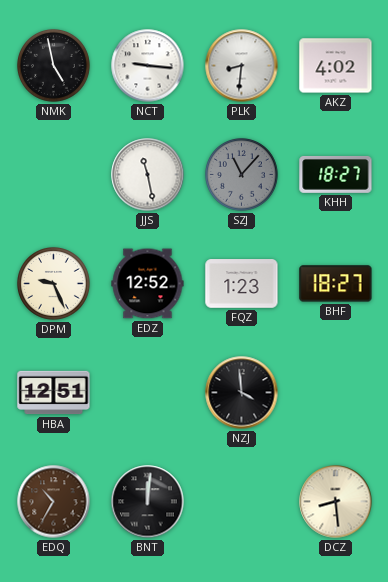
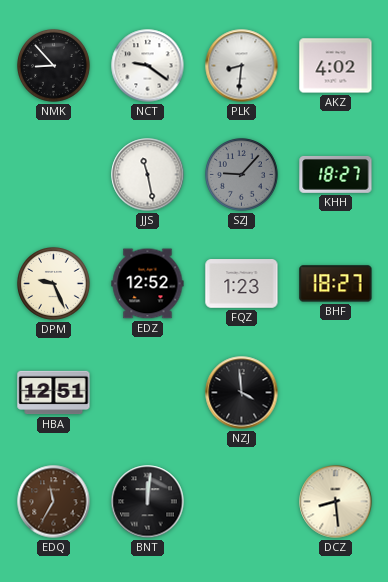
NMK: 4:58 -> 8:53
NCT: 9:16 -> 9:21
SZJ: 11:07 -> 9:07
EDQ: 10:35 -> 11:35
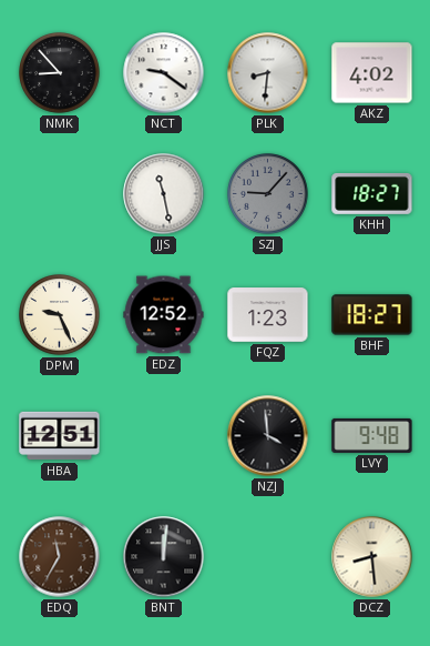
LVY: none -> 9:48
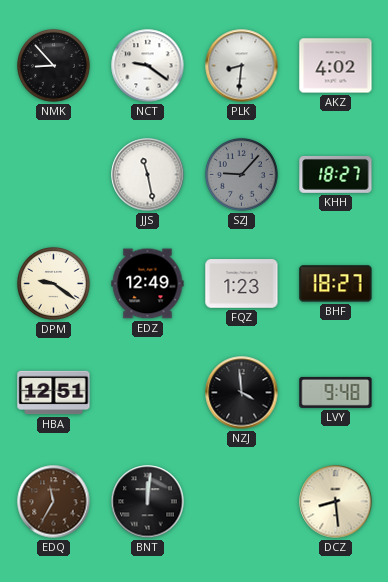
DPM: 9:26 -> 9:21
EDZ: 12:52 -> 12:49
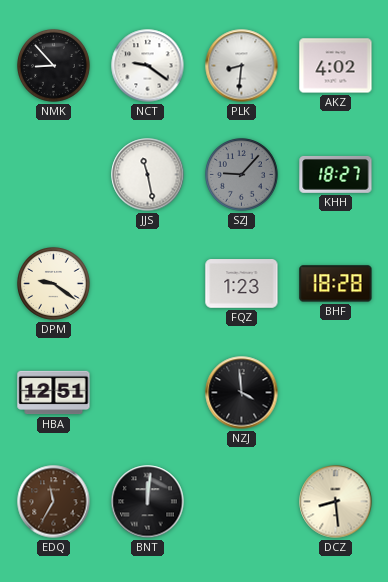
EDZ: 12:49 -> none
BHF: 18:27 -> 18:28
LVY: 9:48 -> none
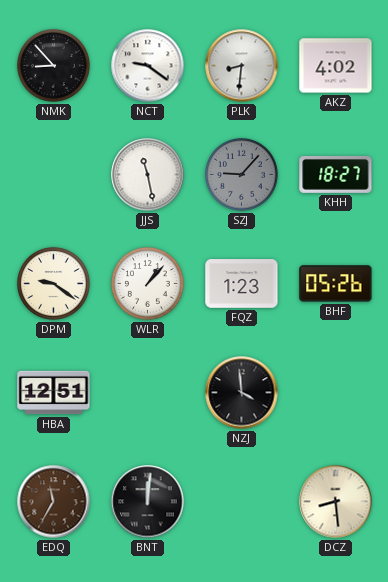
WLR: none -> 1:07
BHF: 18:28 -> 05:26
